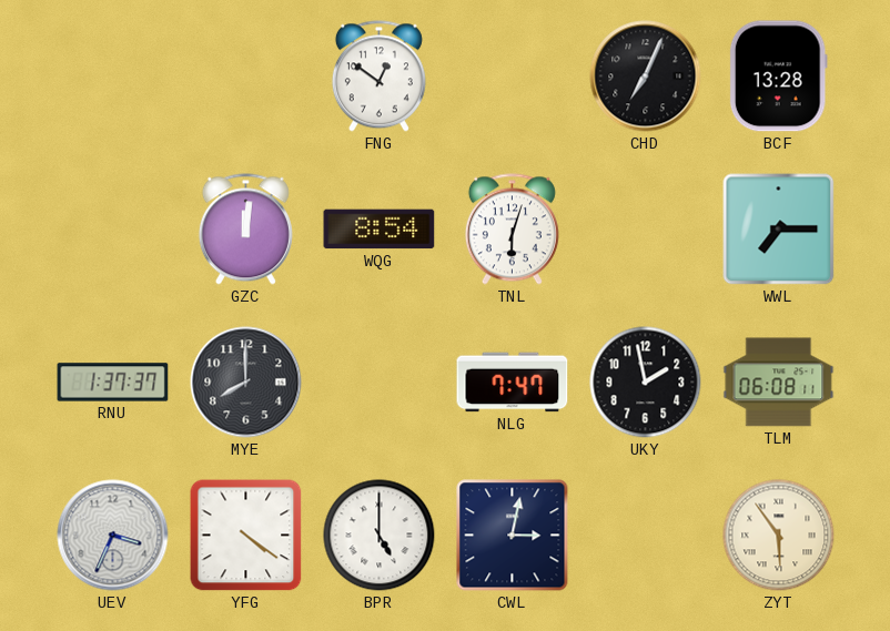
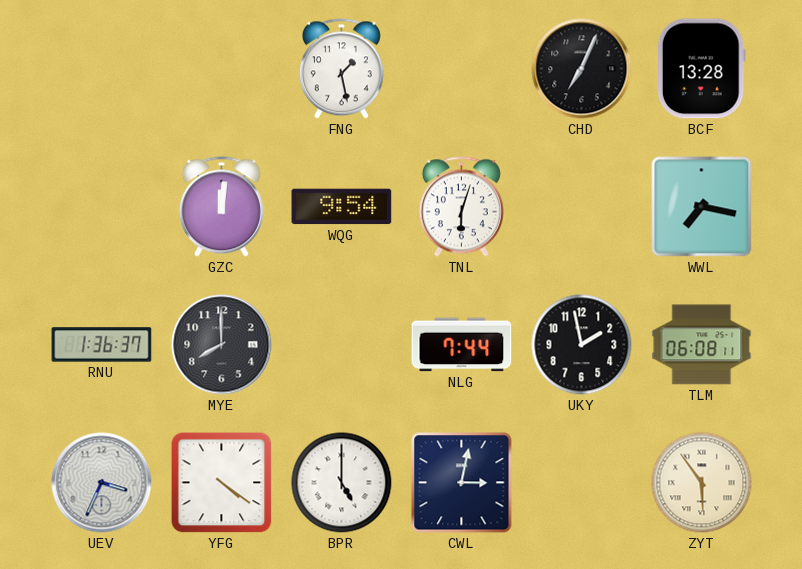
FNG: 12:51 -> 1:28
WQG: 8:54 -> 9:54
WWL: 7:15 -> 7:17
RNU: 1:37 -> 1:36
NLG: 7:47 -> 7:44
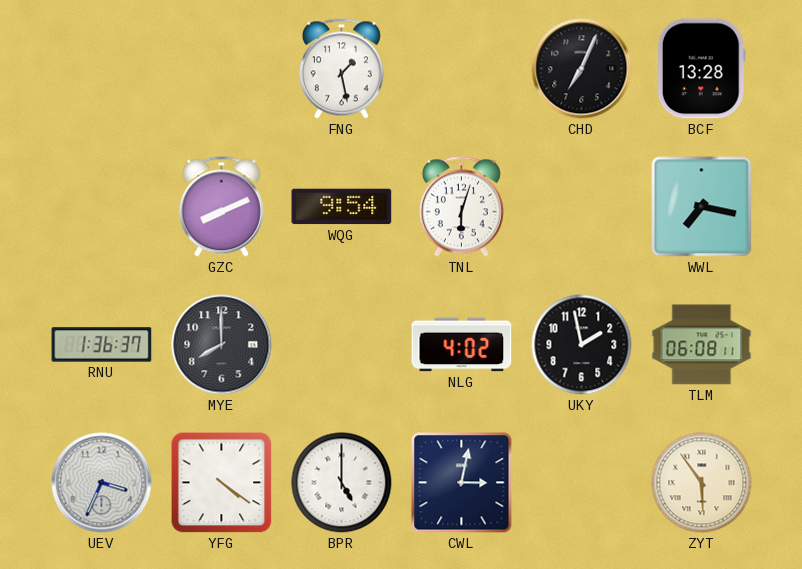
GZC: 12:01 -> 8:11
NLG: 7:44 -> 4:02
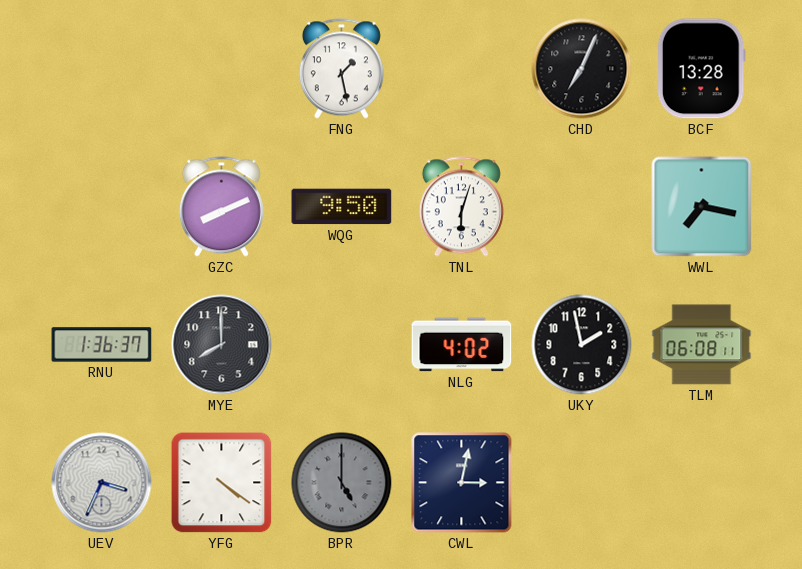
WQG: 9:54 -> 9:50
BPR dial: white -> grey
ZYT: 5:54 -> none
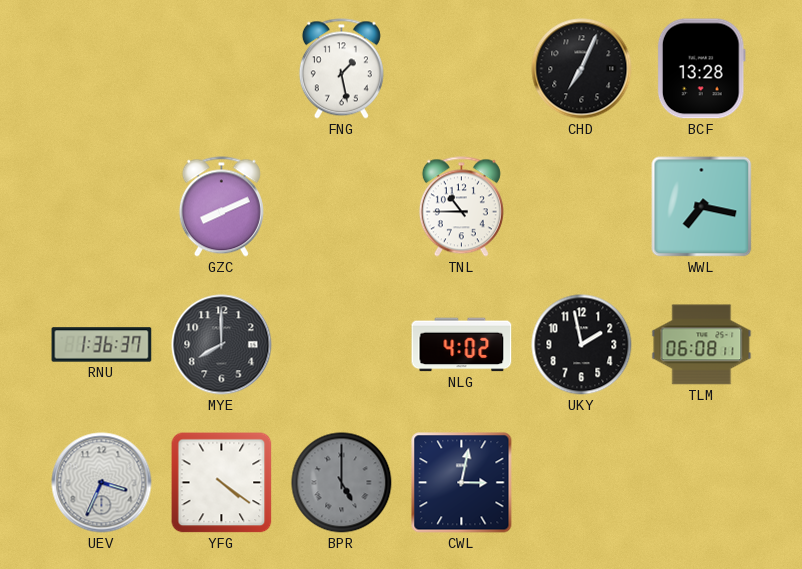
WQG: 9:50 -> none
TNL: 6:03 -> 10:45
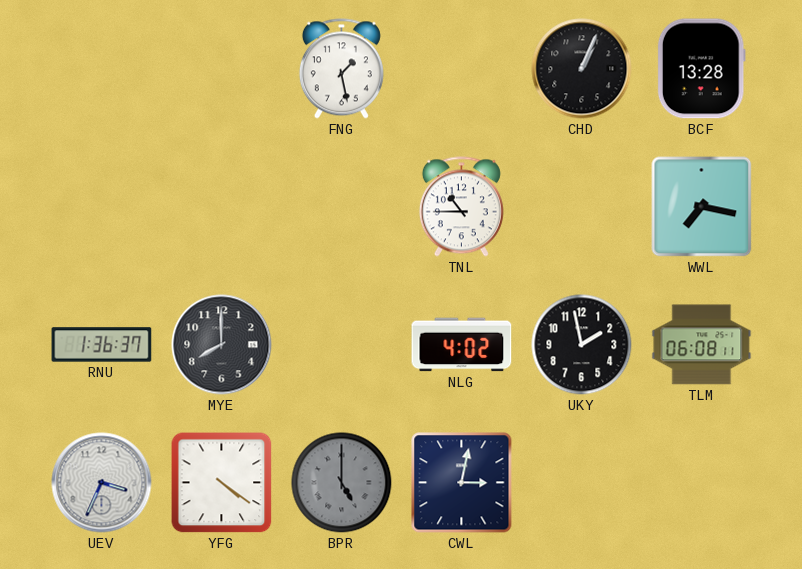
CHD: 7:04 -> 1:04
GZC: 8:11 -> none
